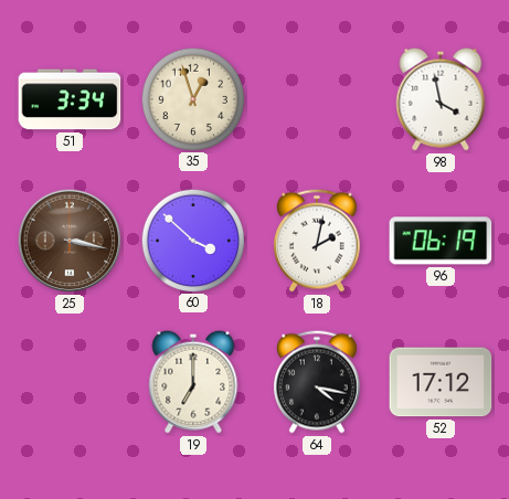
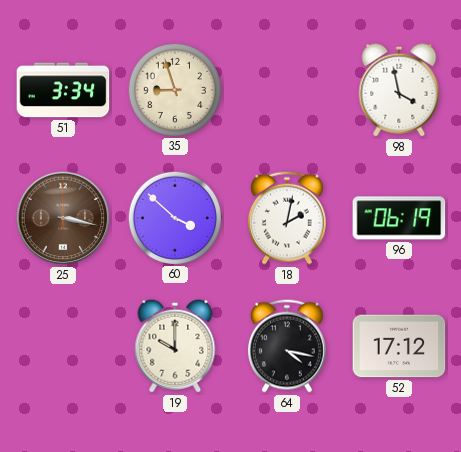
35: 12:57 -> 8:57
19: 7:00 -> 10:00
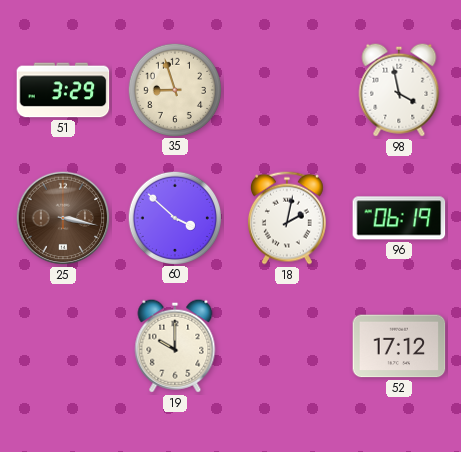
51: 3:34 -> 3:29
64: 4:17 -> none
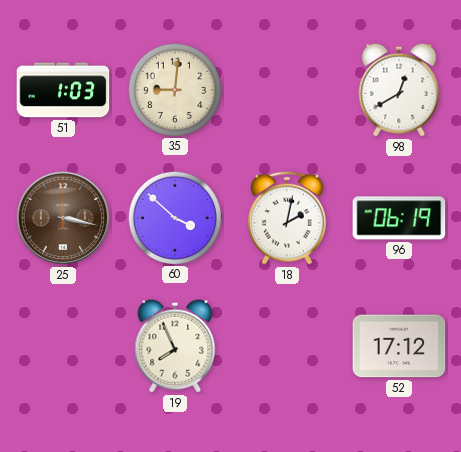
51: 3:29 -> 1:03
35: 8:57 -> 9:01
98: 3:58 -> 12:40
19: 10:00 -> 7:56
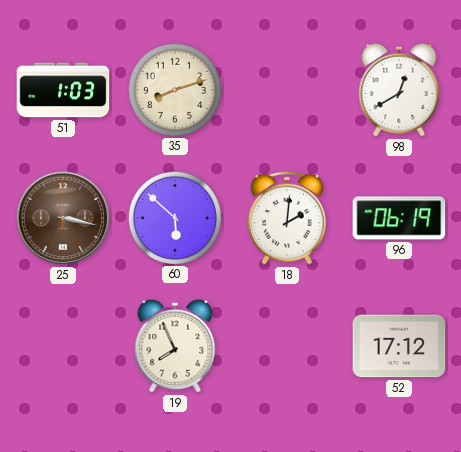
35: 9:01 -> 8:12
60: 3:52 -> 5:52
18: 2:02 -> 2:01
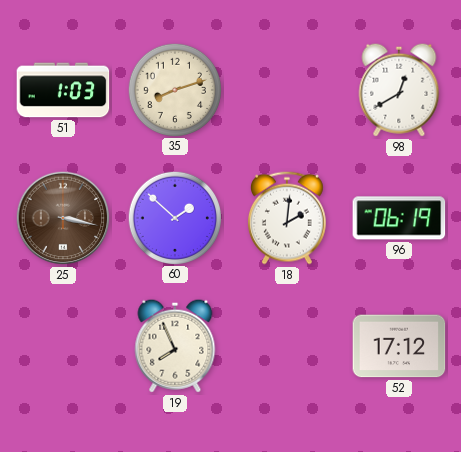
60: 5:52 -> 1:52
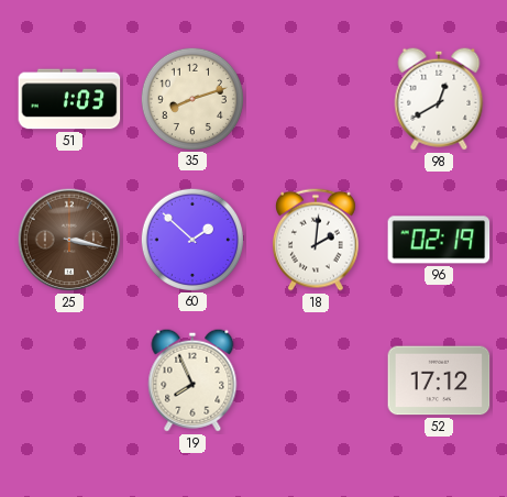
96: 06:19 -> 02:19
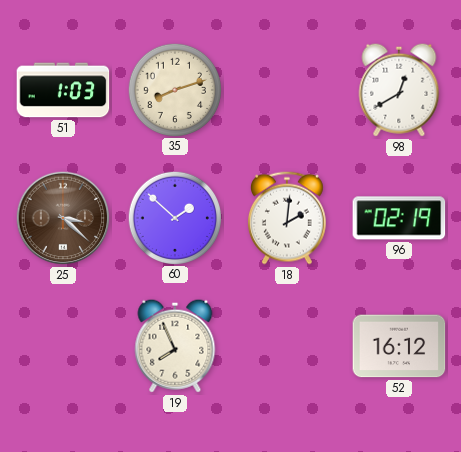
25: 3:17 -> 3:22
52: 17:12 -> 16:12
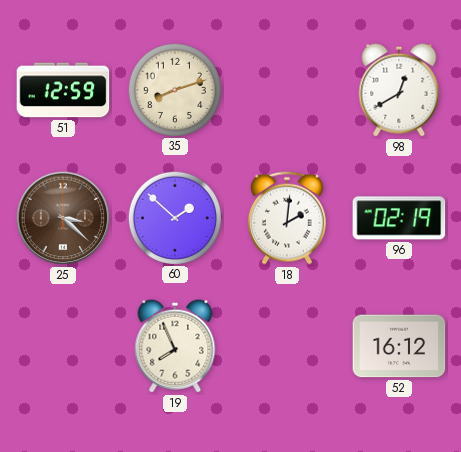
51: 1:03 -> 12:59
